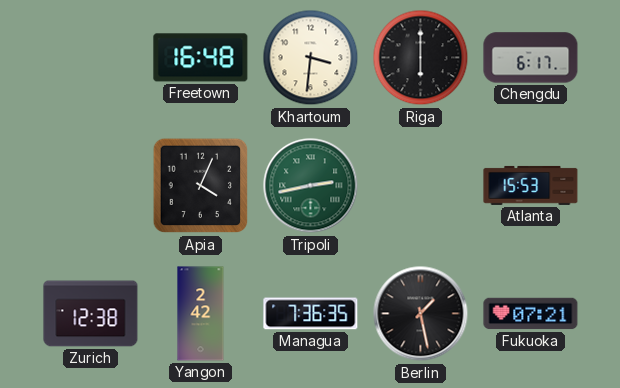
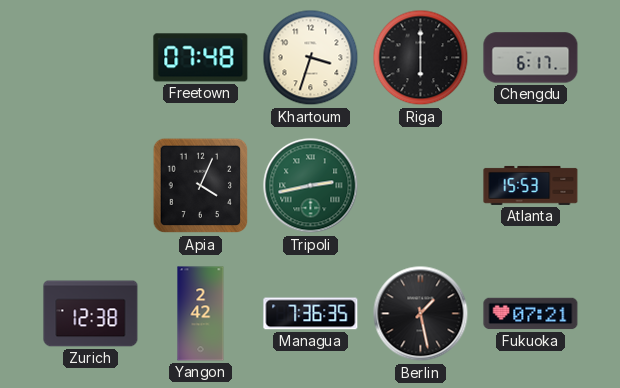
Freetown: 16:48 -> 07:48
Khartoum: 3:31 -> 3:33
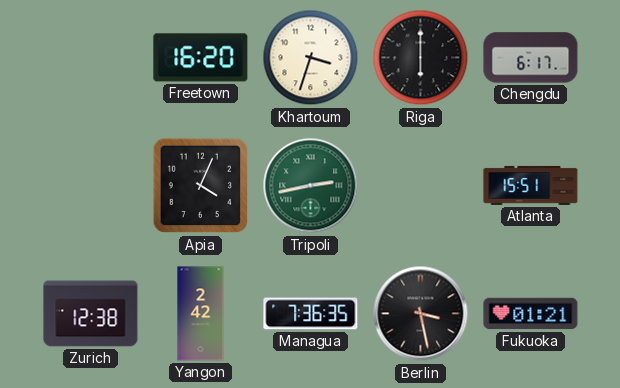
Freetown: 07:48 -> 16:20
Atlanta: 15:53 -> 15:51
Berlin: 1:28 -> 3:28
Fukuoka: 07:21 -> 01:21
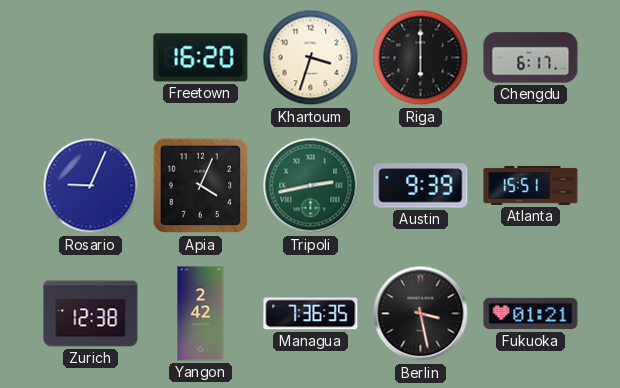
Rosario: none -> 9:04
Austin: none -> 9:39
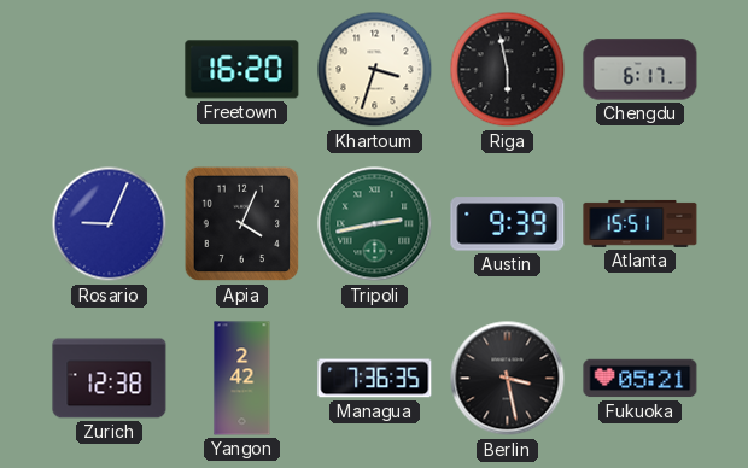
Riga: 6:00 -> 5:58
Fukuoka: 01:21 -> 05:21
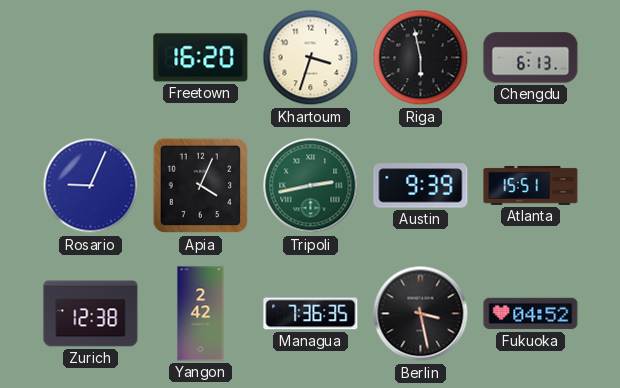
Chengdu: 6:17 -> 6:13
Fukuoka: 05:21 -> 04:52
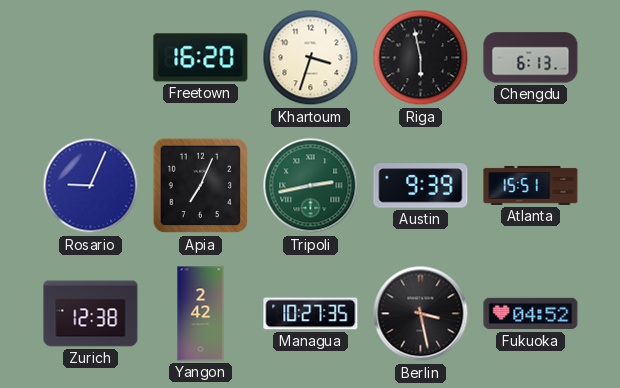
Apia: 4:04 -> 7:04
Managua: 7:36 -> 10:27
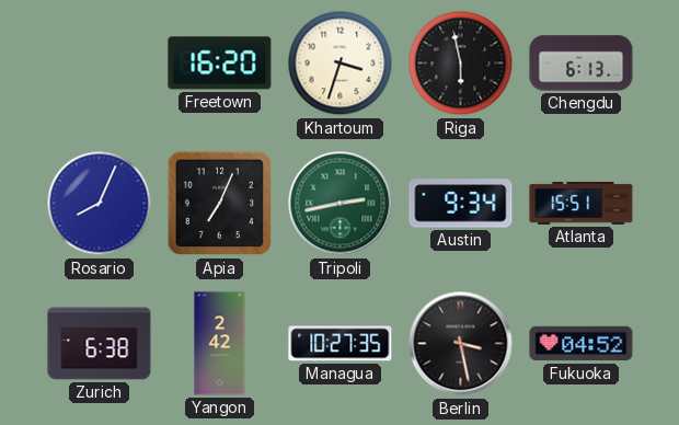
Rosario: 9:04 -> 8:04
Austin: 9:39 -> 9:34
Zurich: 12:38 -> 6:38
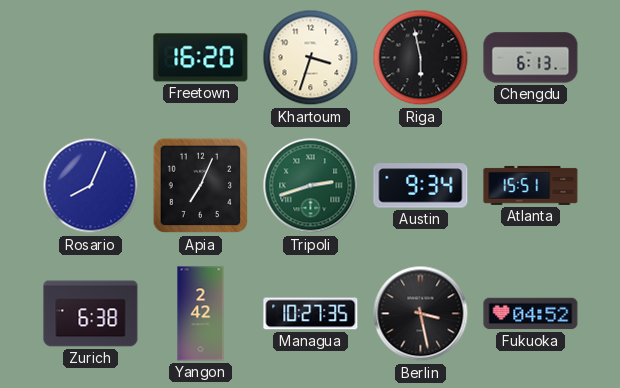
Tripoli: 2:43 -> 2:42
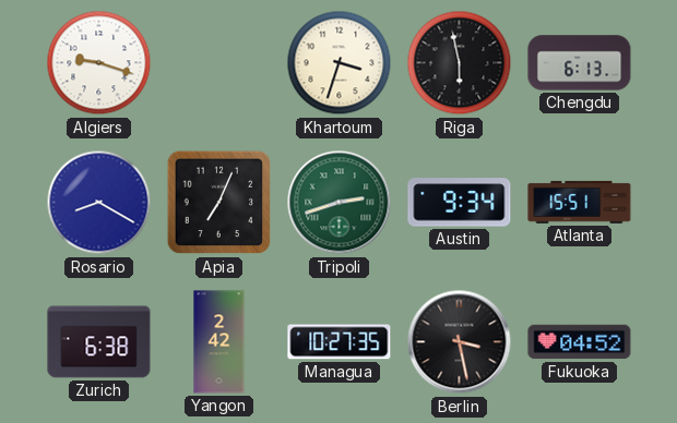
Algiers: none -> 9:18
Freetown: 16:20 -> none
Rosario: 8:04 -> 8:20
